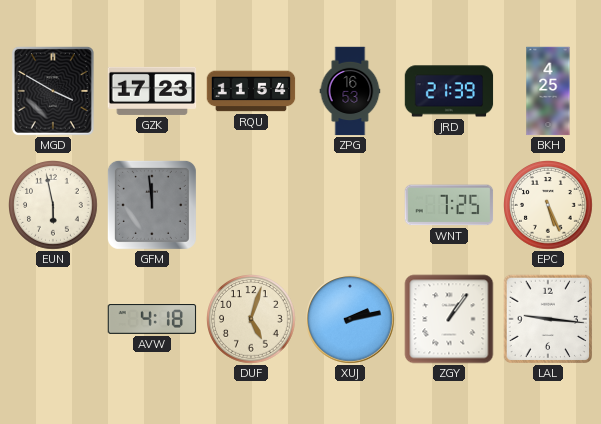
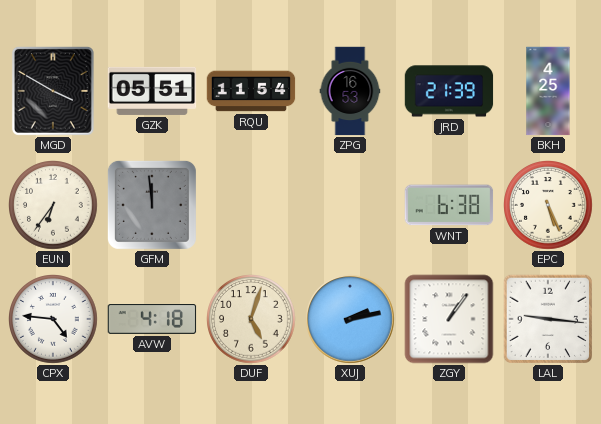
GZK: 17:23 -> 05:51
EUN: 5:58 -> 6:36
WNT: 7:25 -> 6:38
CPX: none -> 4:46
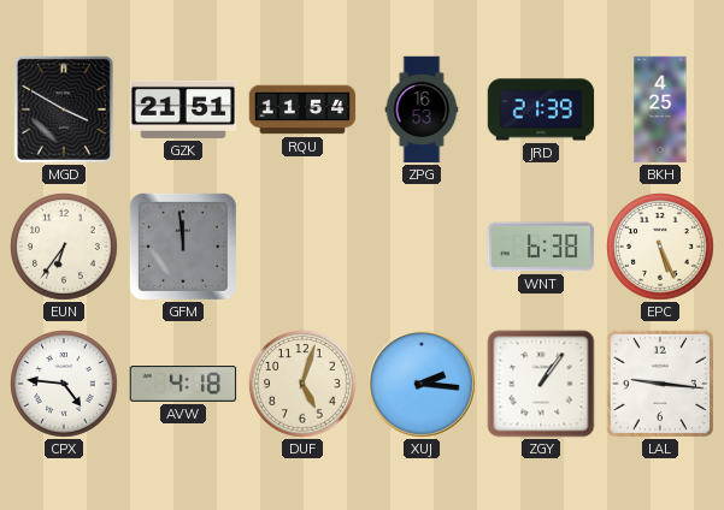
GZK: 05:51 -> 21:51
XUJ: 2:13 -> 2:16
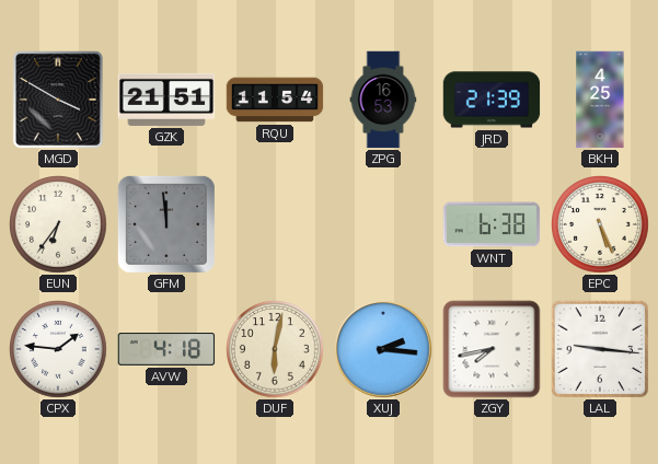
CPX: 4:46 -> 1:46
DUF: 5:03 -> 6:02
ZGY: 1:06 -> 7:43
